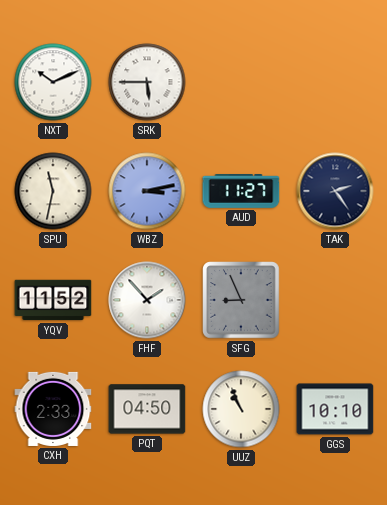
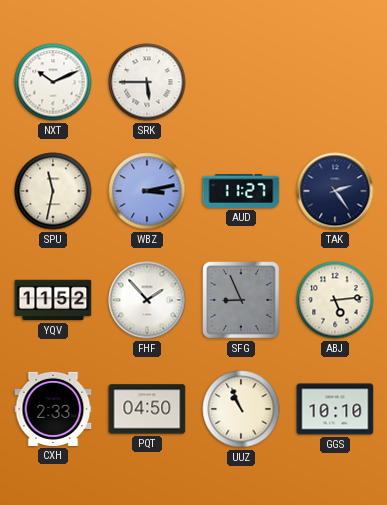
ABJ: none -> 5:14
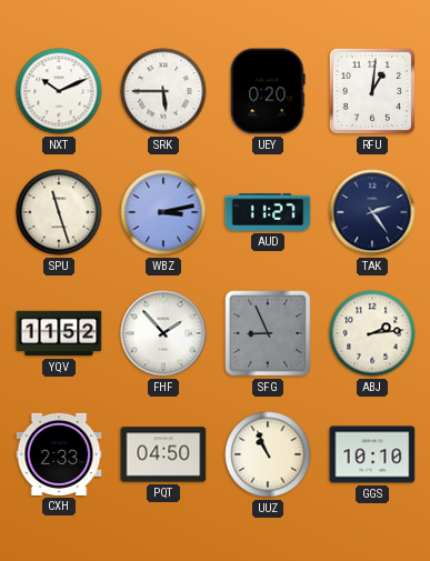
UEY: none -> 0:20
RFU: none -> 1:01
SPU: 11:32 -> 11:27
ABJ: 5:14 -> 2:14
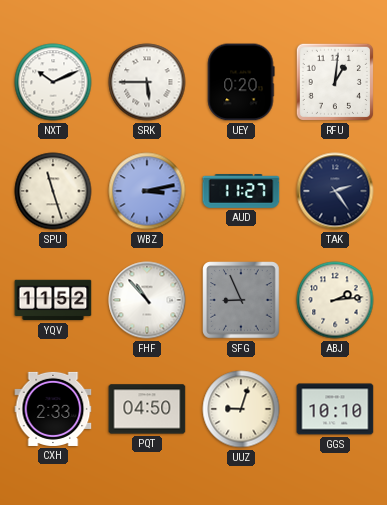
FHF: 1:53 -> 10:53
UUZ: 10:56 -> 9:03
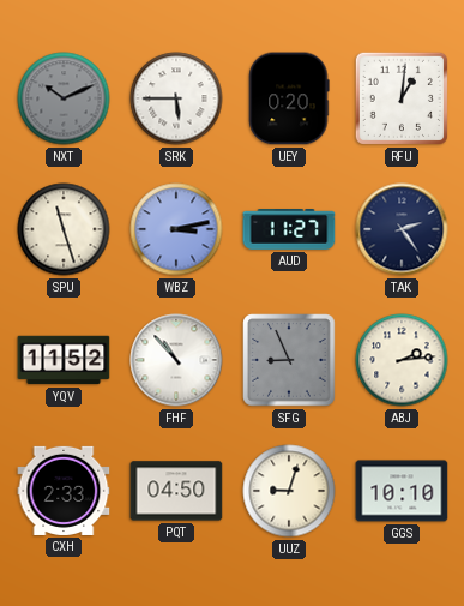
NXT dial: white -> grey
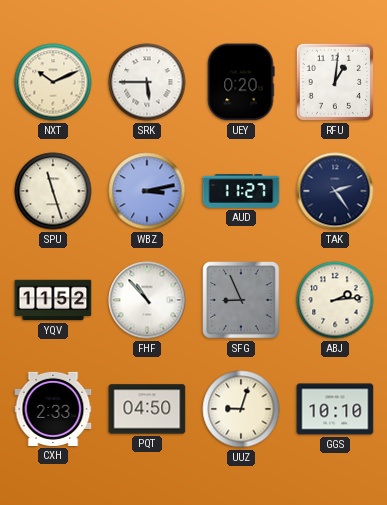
NXT dial: grey -> cream
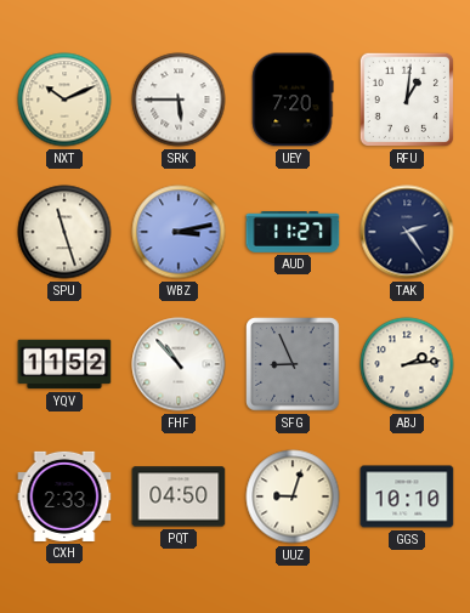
UEY: 0:20 -> 7:20
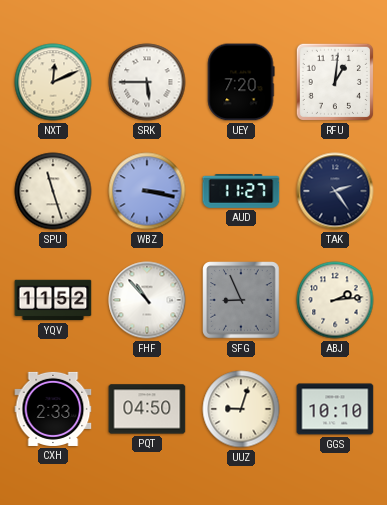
NXT: 10:11 -> 12:11
WBZ: 3:13 -> 3:17
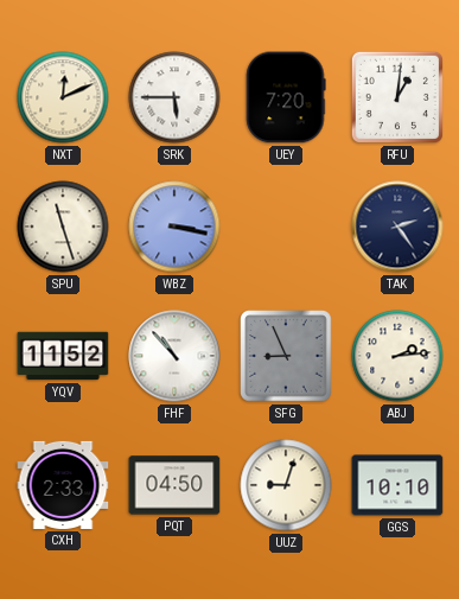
AUD: 11:27 -> none
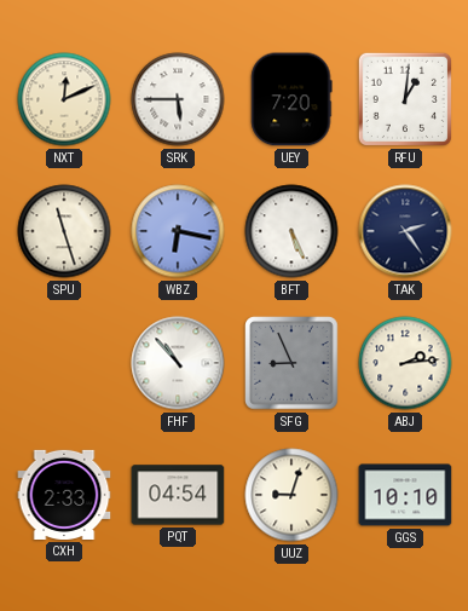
WBZ: 3:17 -> 6:17
BFT: none -> 5:26
YQV: 11:52 -> none
PQT: 04:50 -> 04:54
